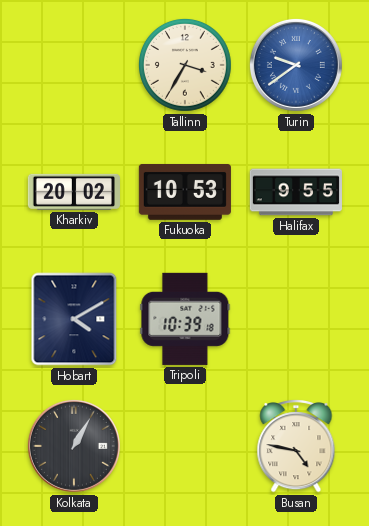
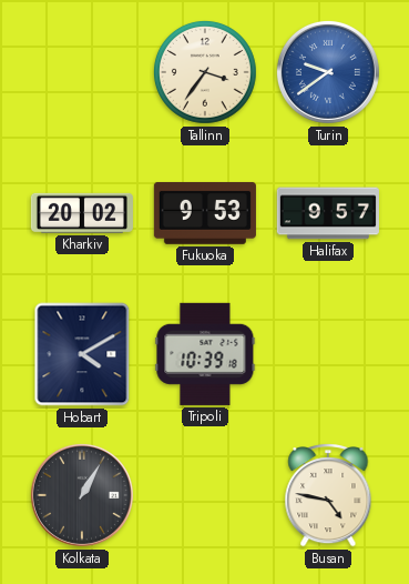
Tallinn: 3:35 -> 3:36
Fukuoka: 10:53 -> 9:53
Halifax: 9:55 -> 9:57
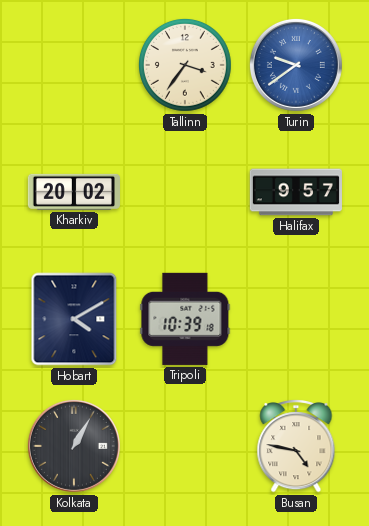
Fukuoka: 9:53 -> none
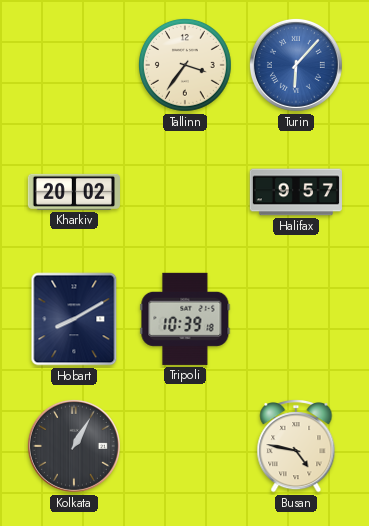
Turin: 9:39 -> 6:07
Hobart: 4:10 -> 8:10
